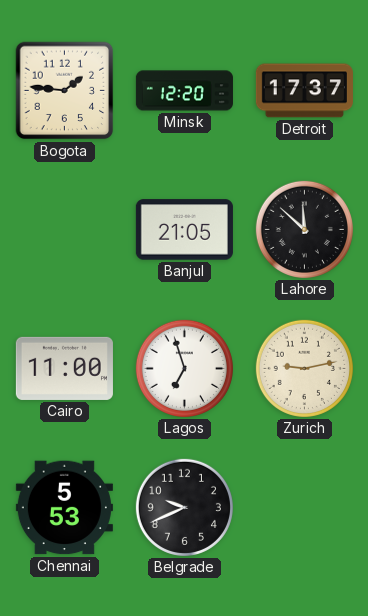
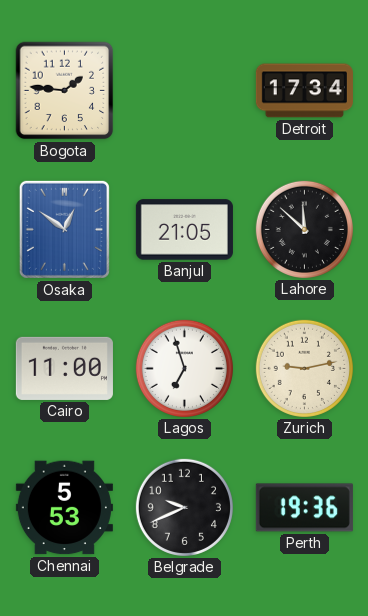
Minsk: 12:20 -> none
Detroit: 17:37 -> 17:34
Osaka: none -> 12:51
Perth: none -> 19:36
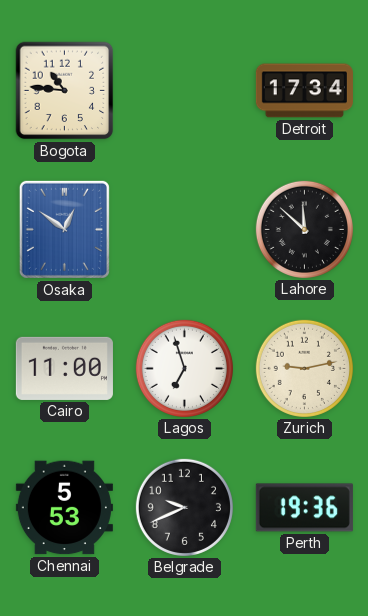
Bogota: 1:46 -> 10:46
Banjul: 21:05 -> none
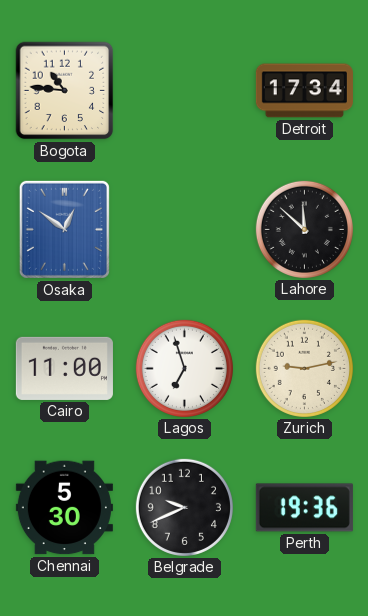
Chennai: 5:53 -> 5:30
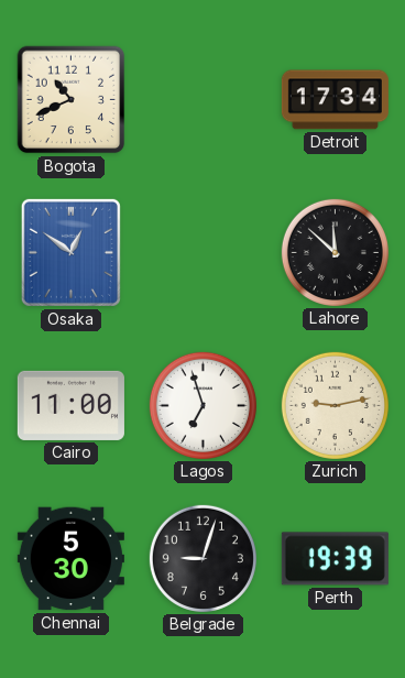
Bogota: 10:46 -> 10:41
Belgrade: 9:41 -> 9:03
Perth: 19:36 -> 19:39
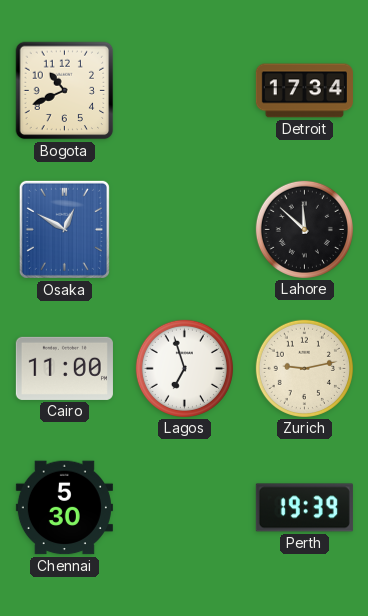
Osaka: 12:51 -> 12:50
Belgrade: 9:03 -> none
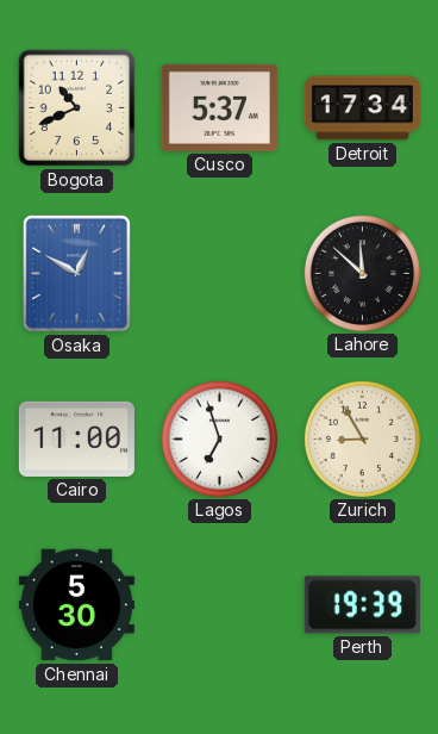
Cusco: none -> 5:37
Zurich: 9:13 -> 8:55
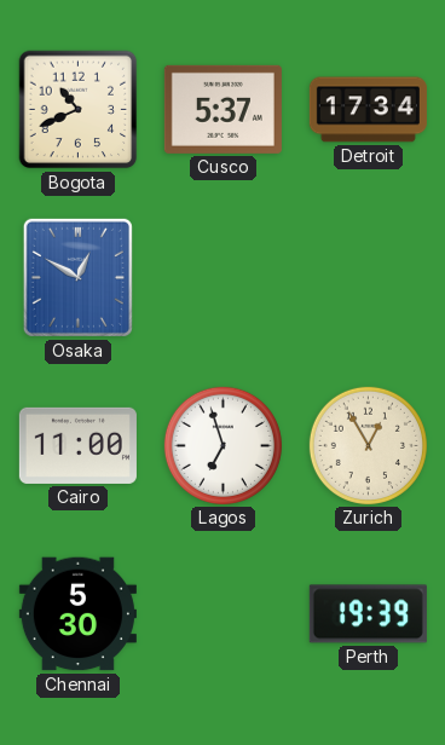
Lahore: 11:52 -> none
Zurich: 8:55 -> 12:55
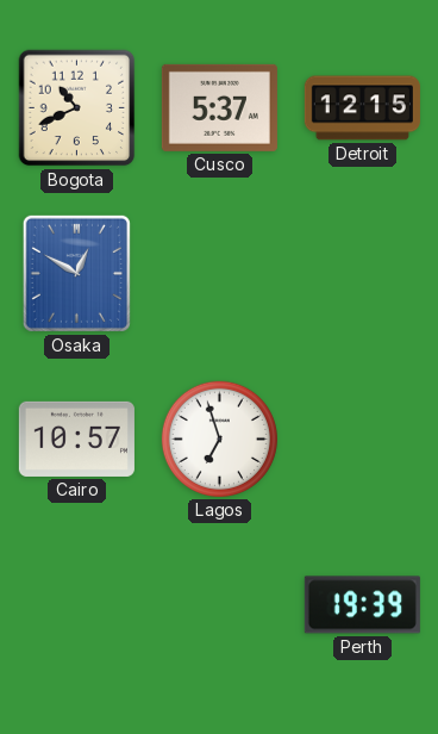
Detroit: 17:34 -> 12:15
Cairo: 11:00 -> 10:57
Zurich: 12:55 -> none
Chennai: 5:30 -> none
